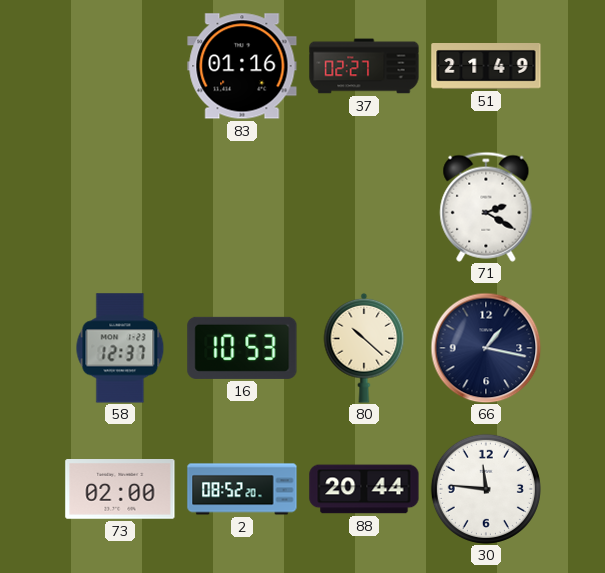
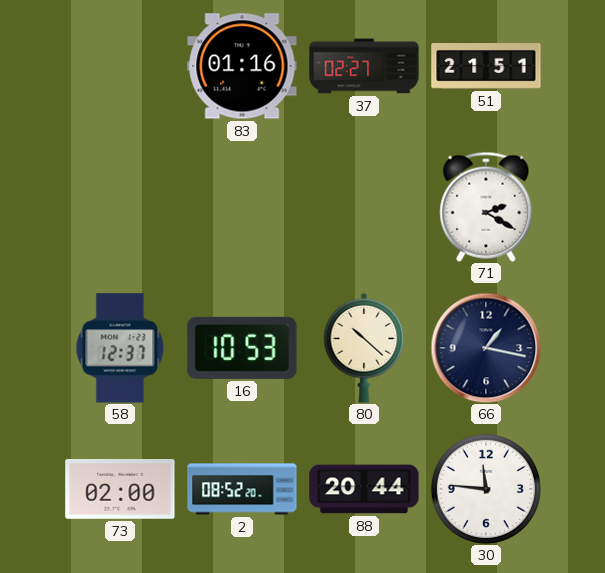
51: 21:49 -> 21:51
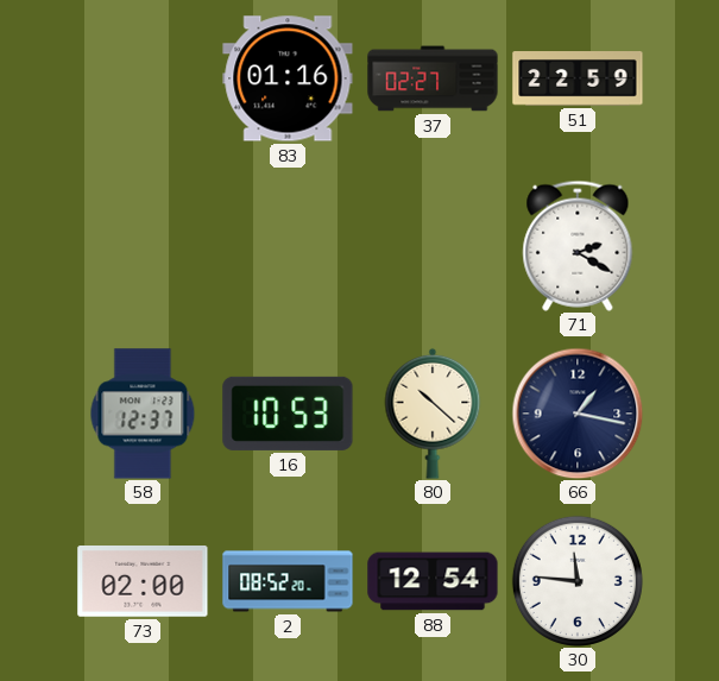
51: 21:51 -> 22:59
88: 20:44 -> 12:54
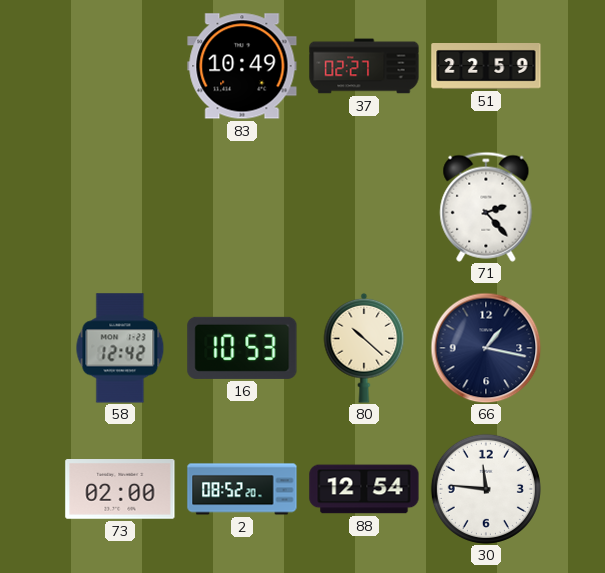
83: 01:16 -> 10:49
71: 2:20 -> 2:23
58: 12:37 -> 12:42
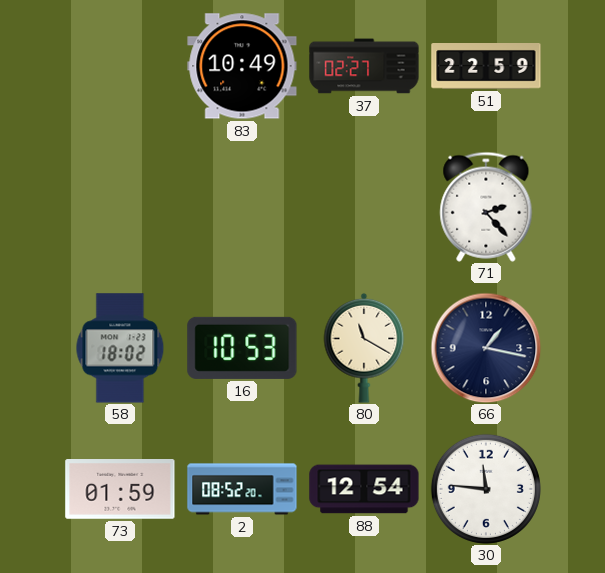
58: 12:42 -> 18:02
80: 10:22 -> 11:20
73: 02:00 -> 01:59
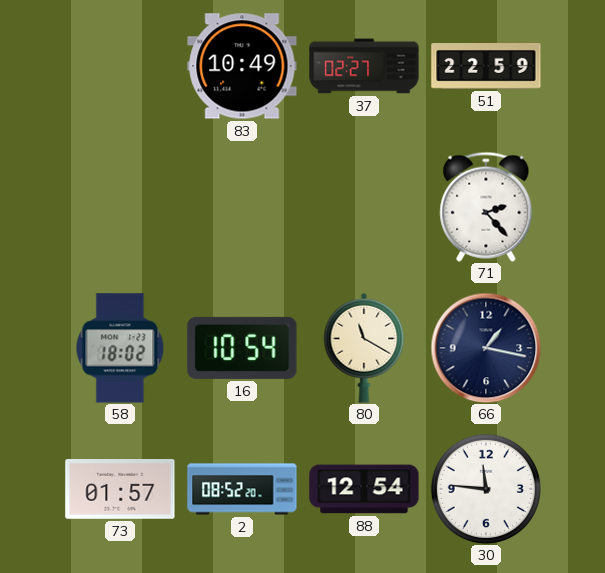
16: 10:53 -> 10:54
73: 01:59 -> 01:57
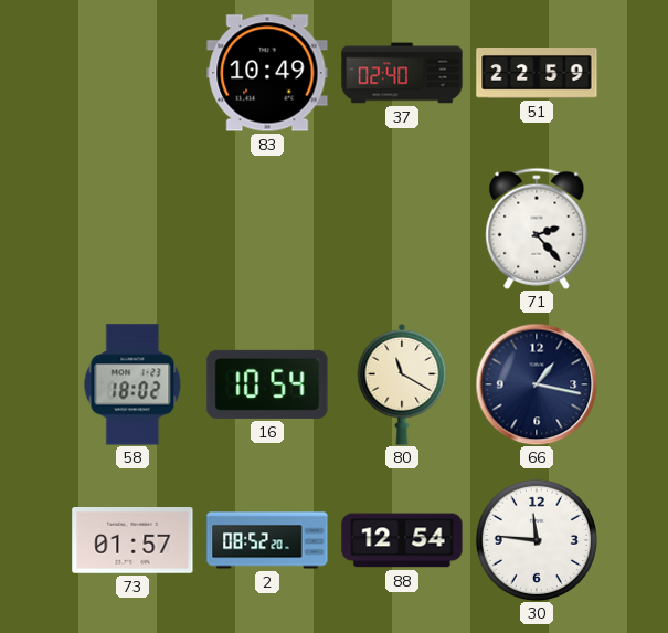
37: 02:27 -> 02:40
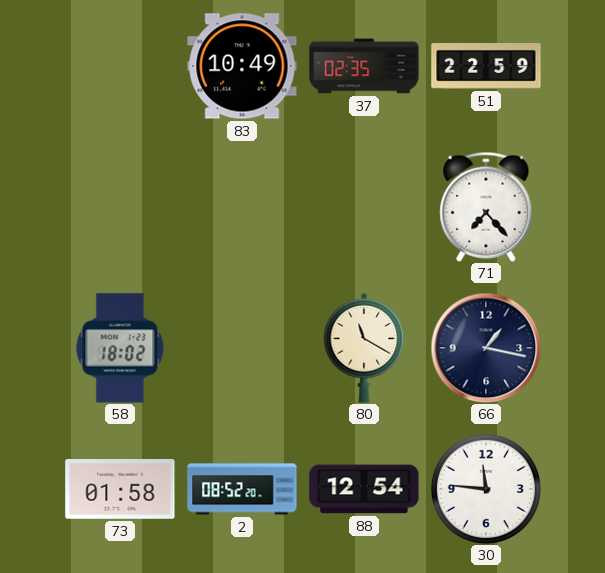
37: 02:40 -> 02:35
71: 2:23 -> 7:23
16: 10:54 -> none
73: 01:57 -> 01:58
